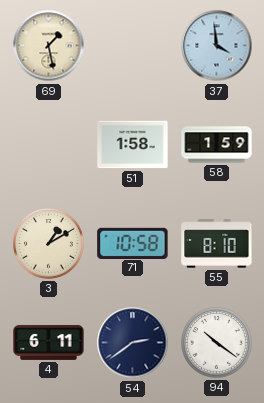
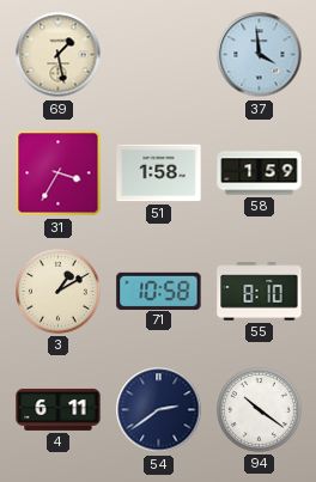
31: none -> 3:35
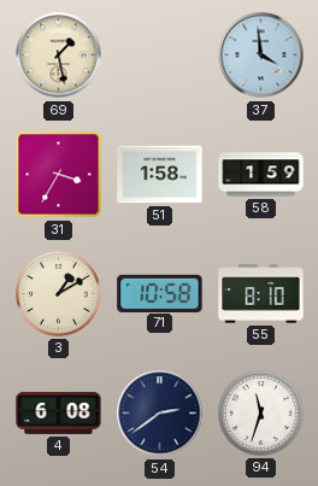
4: 6:11 -> 6:08
94: 10:21 -> 11:33
